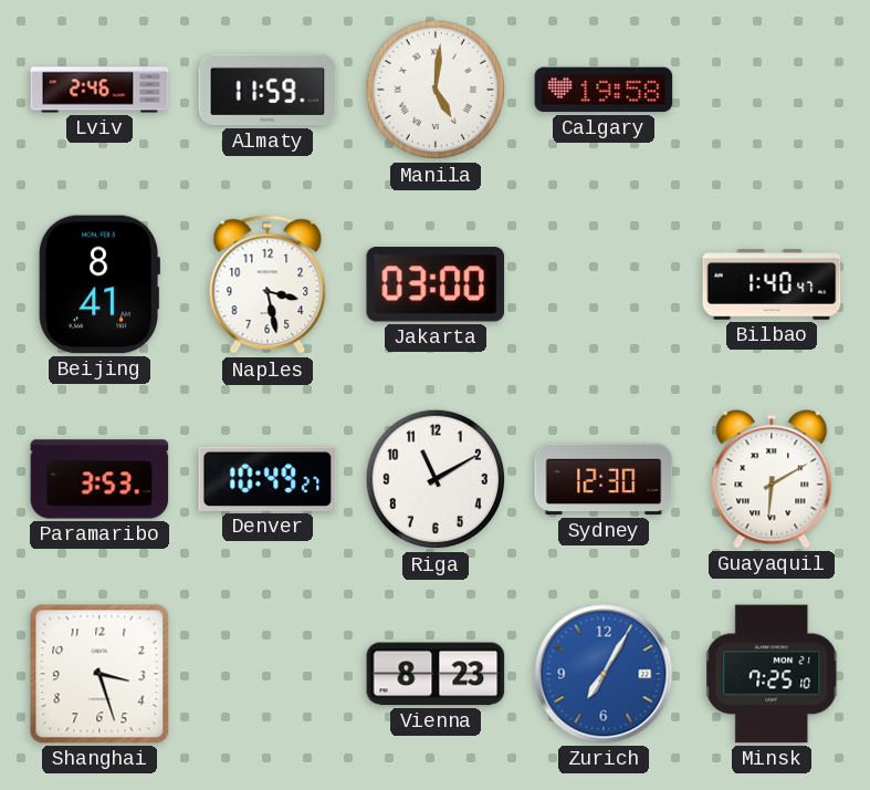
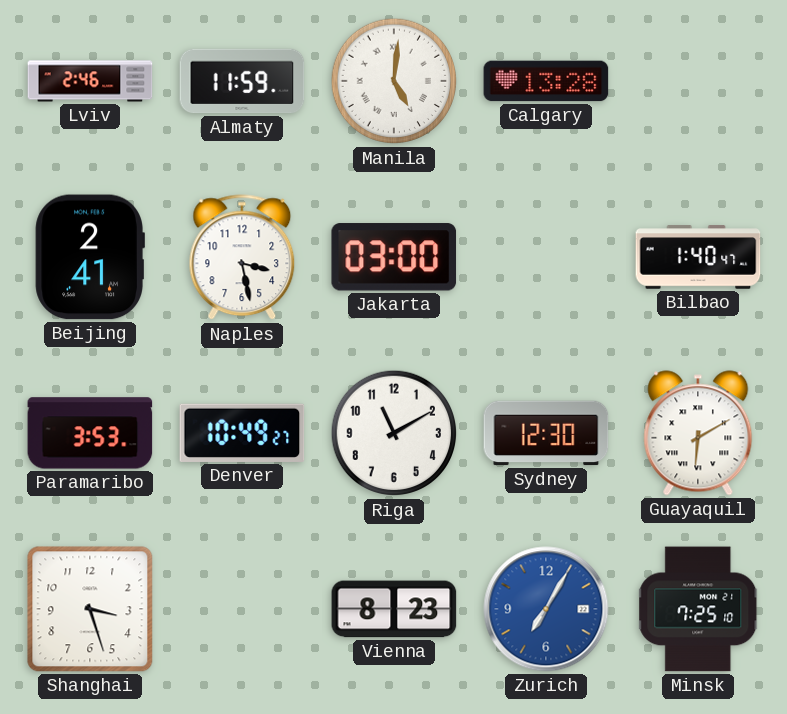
Calgary: 19:58 -> 13:28
Beijing: 8:41 -> 2:41
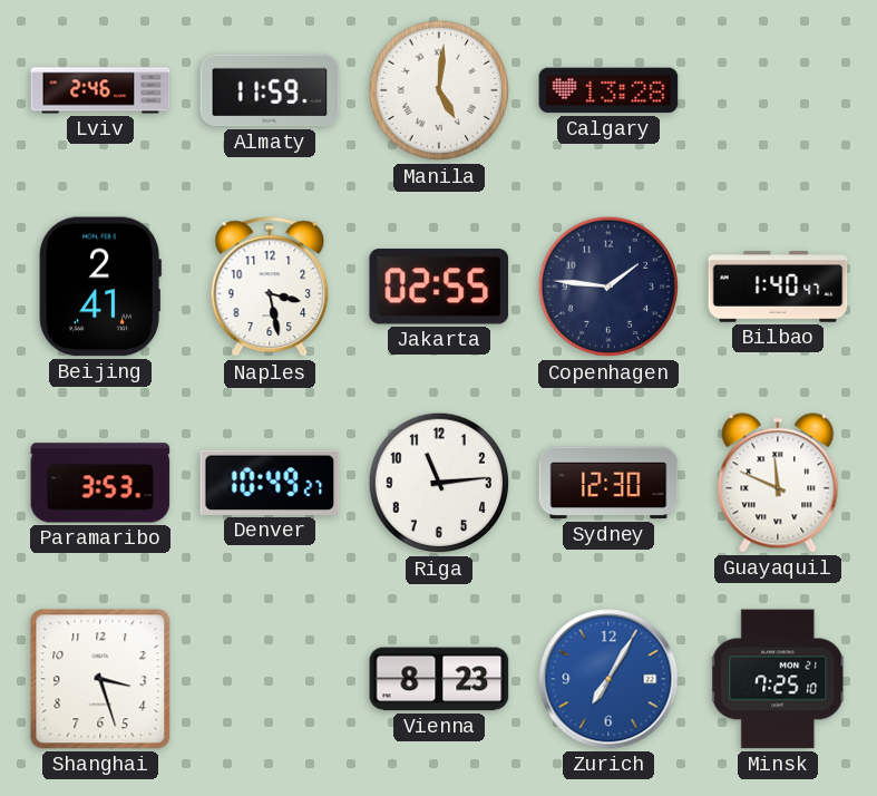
Jakarta: 03:00 -> 02:55
Copenhagen: none -> 1:46
Riga: 11:10 -> 11:14
Guayaquil: 6:10 -> 11:49
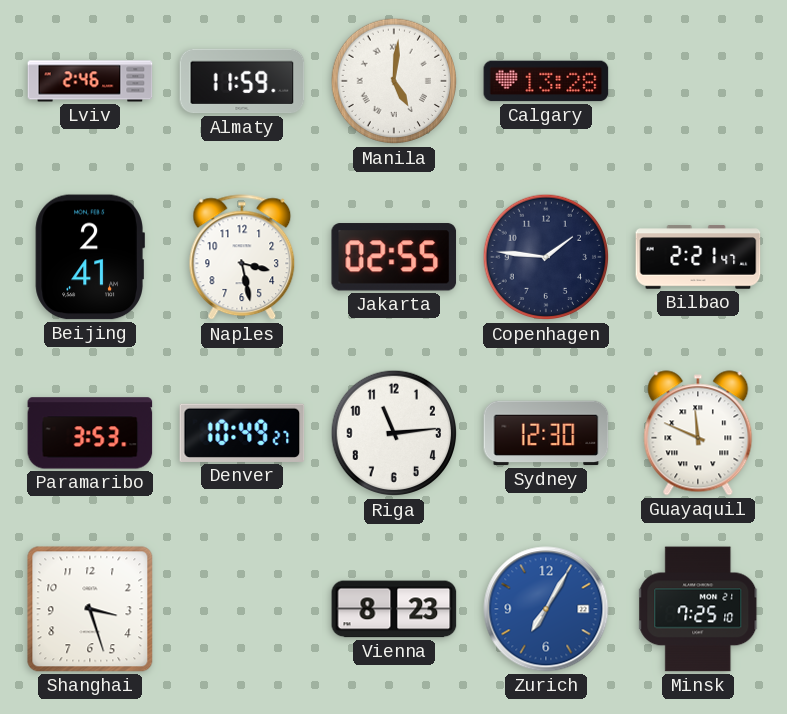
Bilbao: 1:40 -> 2:21
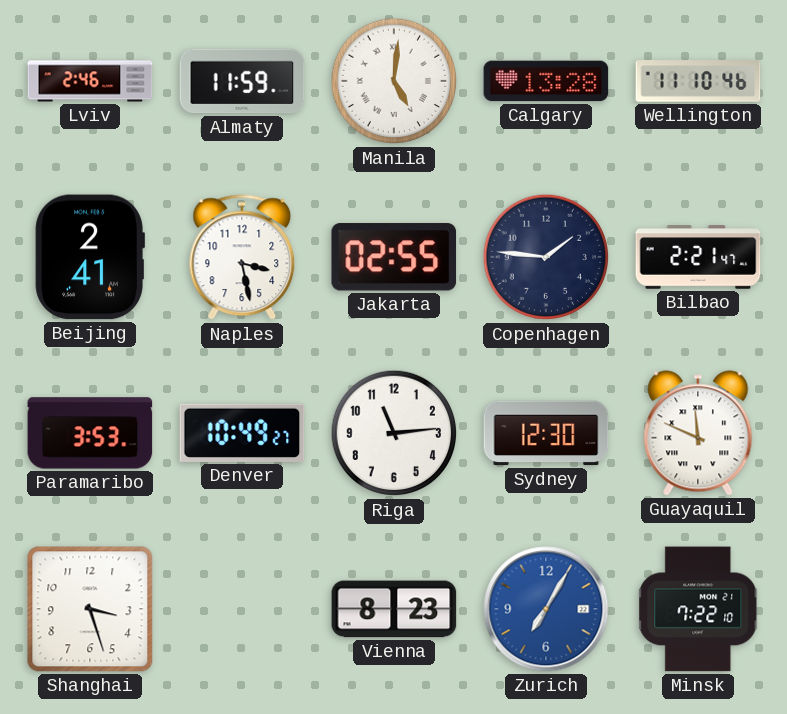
Wellington: none -> 11:10
Minsk: 7:25 -> 7:22
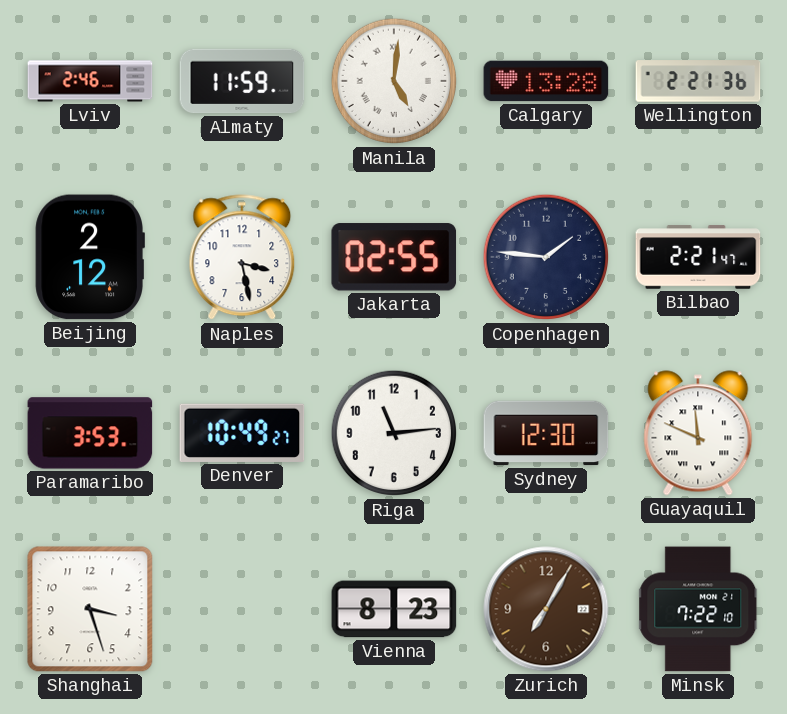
Wellington: 11:10 -> 2:21
Beijing: 2:41 -> 2:12
Zurich dial: blue -> brown
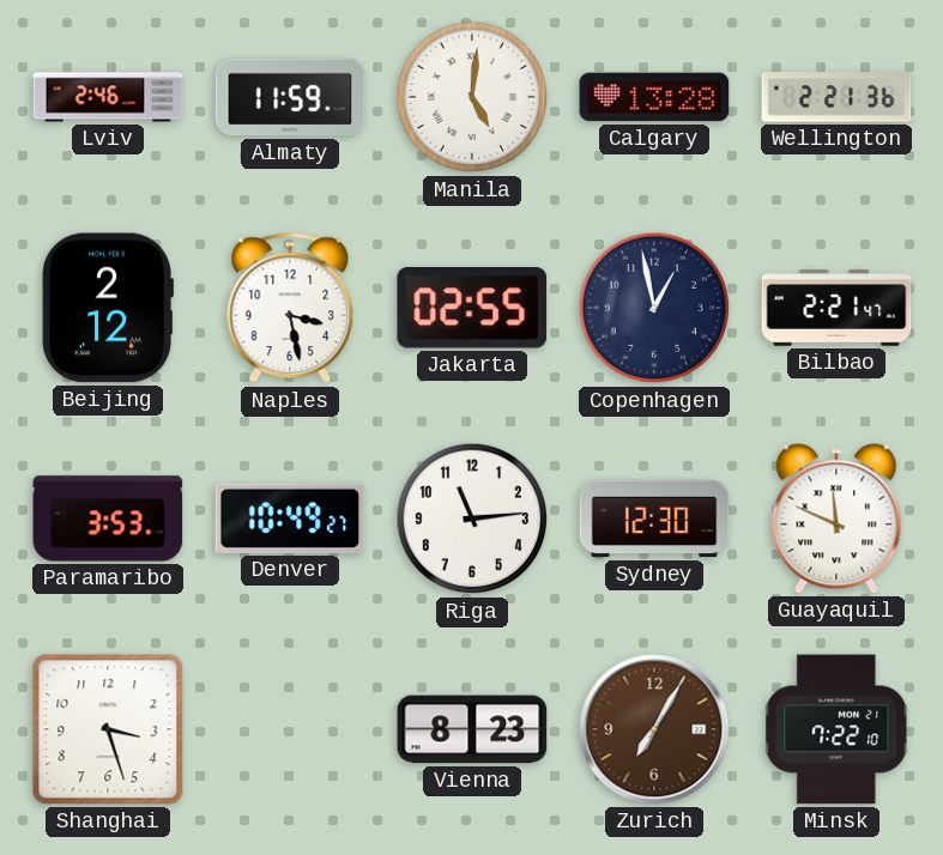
Copenhagen: 1:46 -> 12:58
